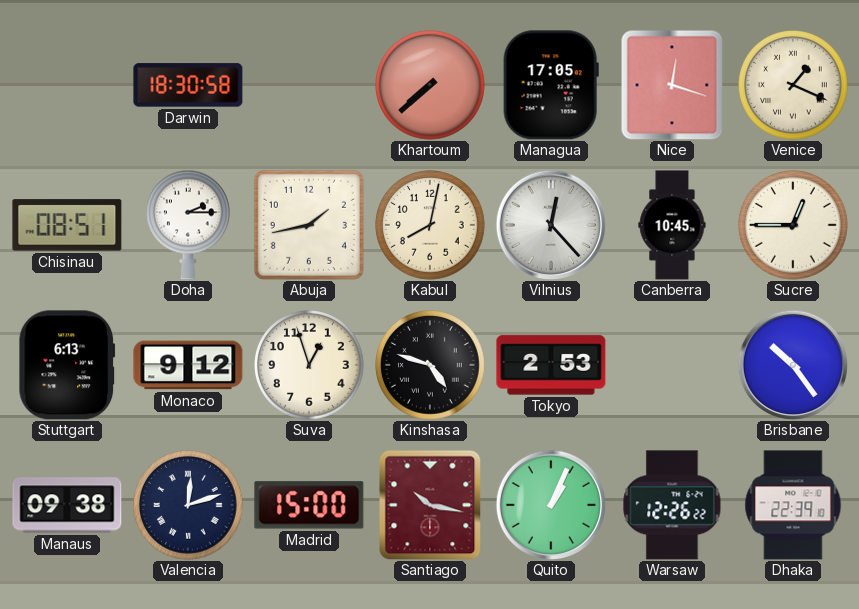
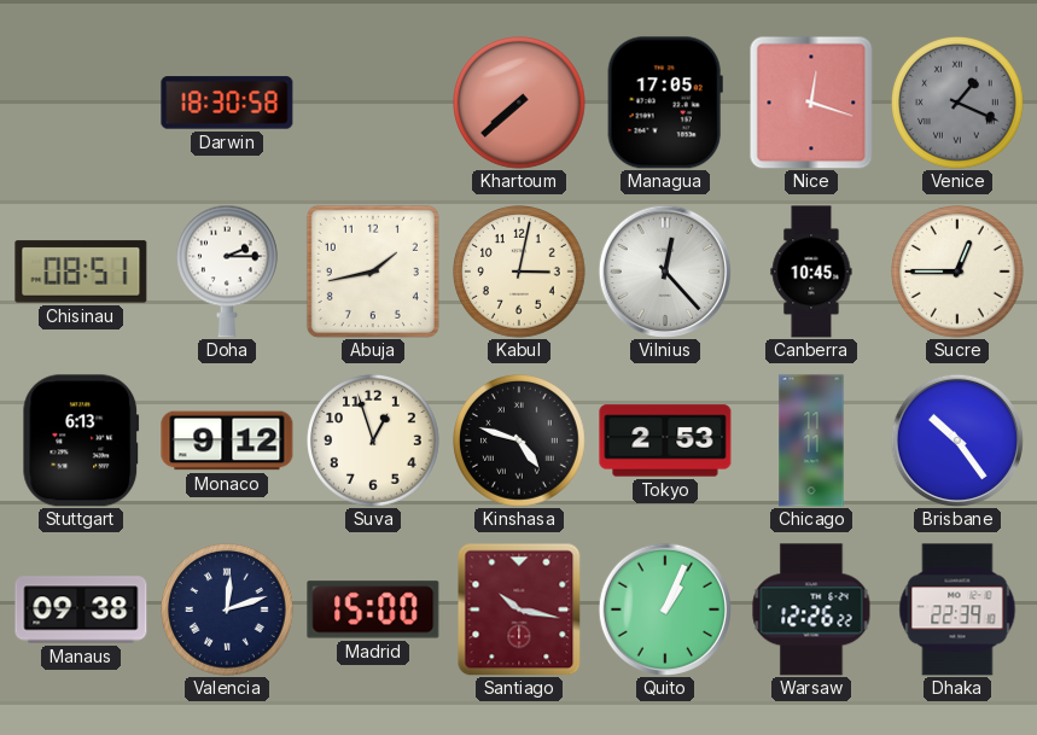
Venice dial: cream -> grey
Kabul: 8:02 -> 3:02
Chicago: none -> 11:11
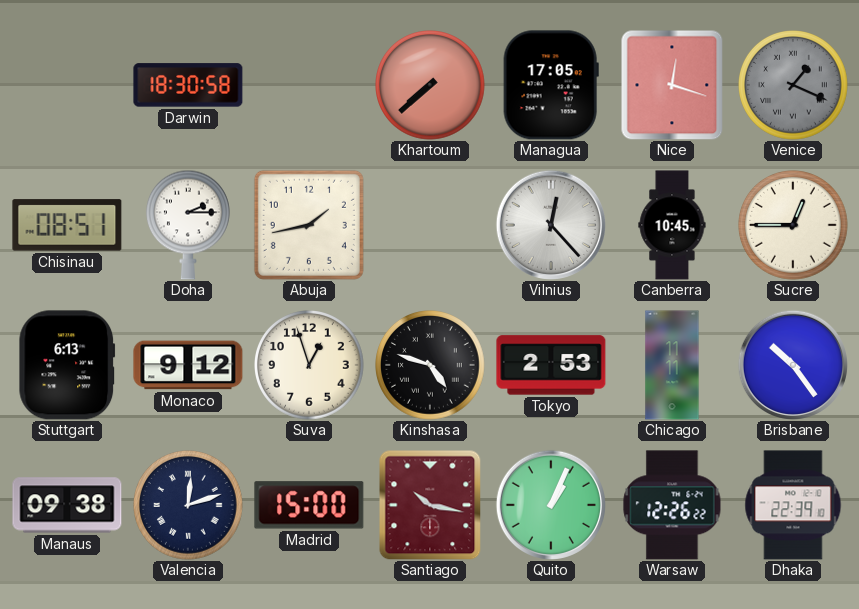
Kabul: 3:02 -> none
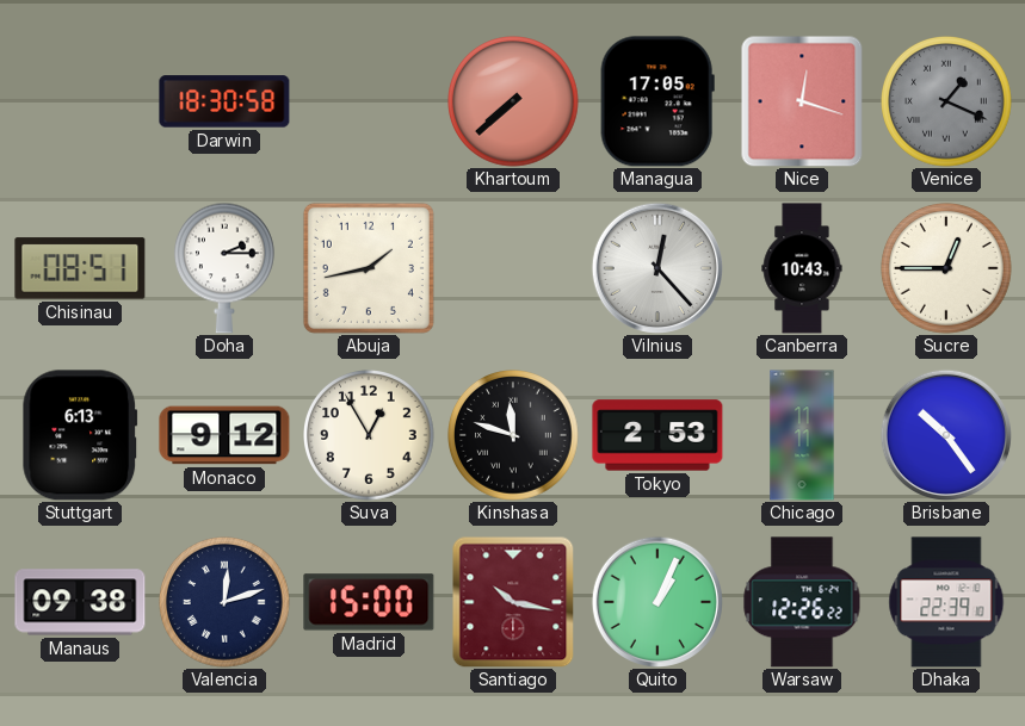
Canberra: 10:45 -> 10:43
Suva: 12:57 -> 12:55
Kinshasa: 4:48 -> 11:48
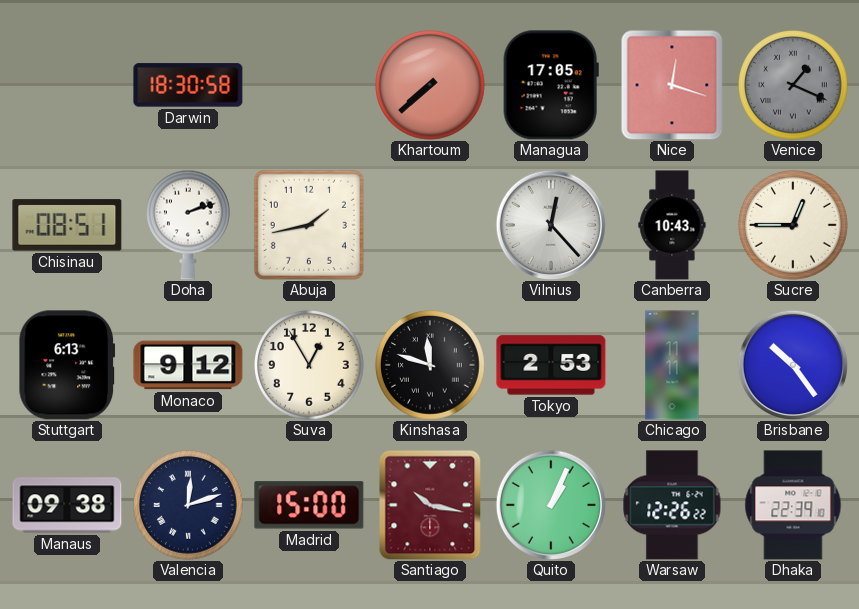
Doha: 2:15 -> 2:12
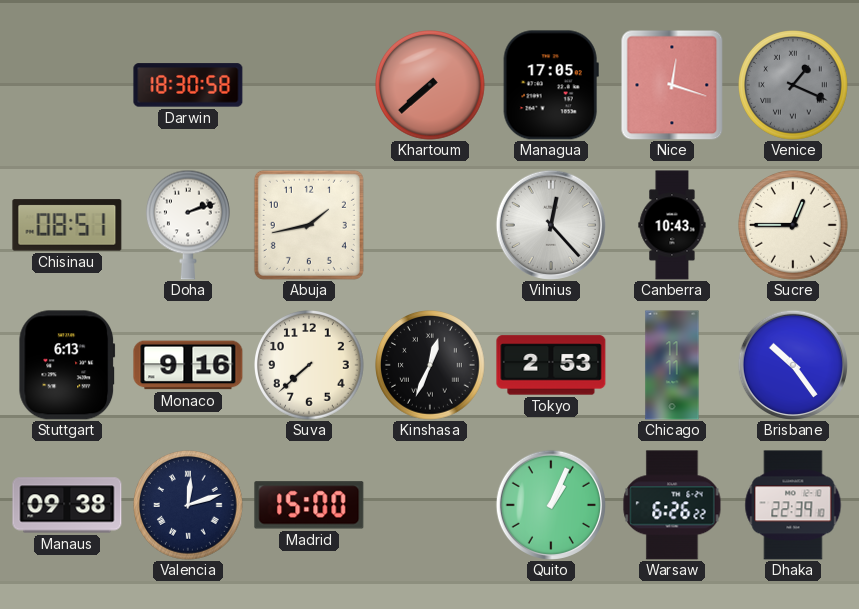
Monaco: 9:12 -> 9:16
Suva: 12:55 -> 7:38
Kinshasa: 11:48 -> 12:34
Santiago: 10:17 -> none
Warsaw: 12:26 -> 6:26
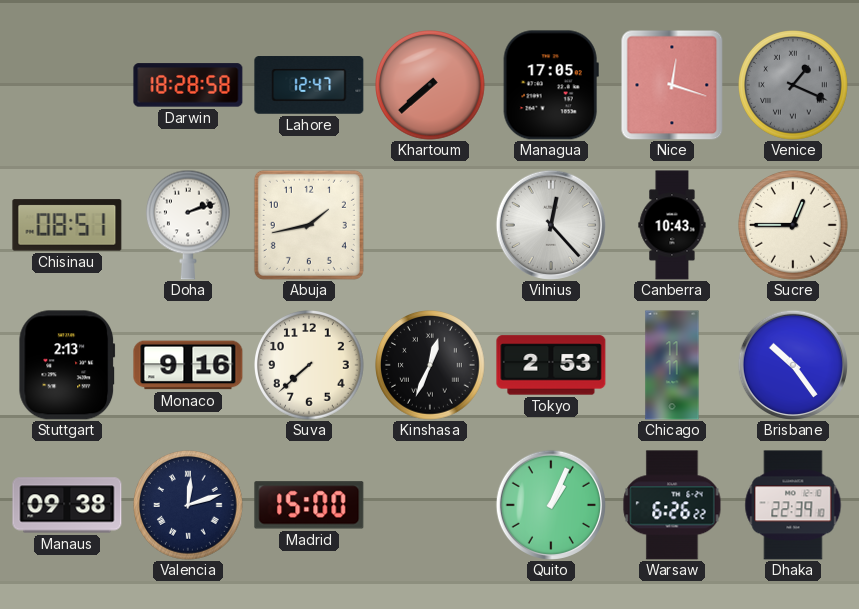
Darwin: 18:30 -> 18:28
Lahore: none -> 12:47
Stuttgart: 6:13 -> 2:13
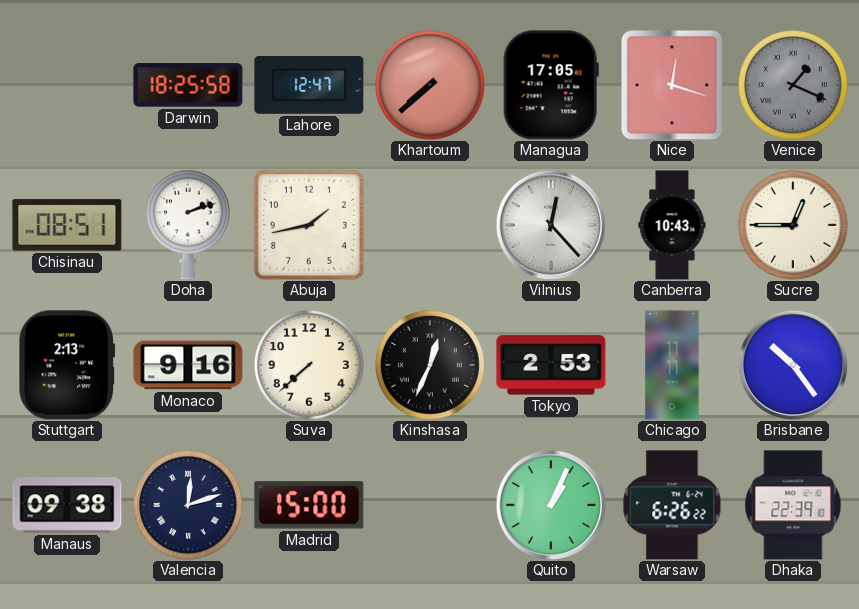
Darwin: 18:28 -> 18:25
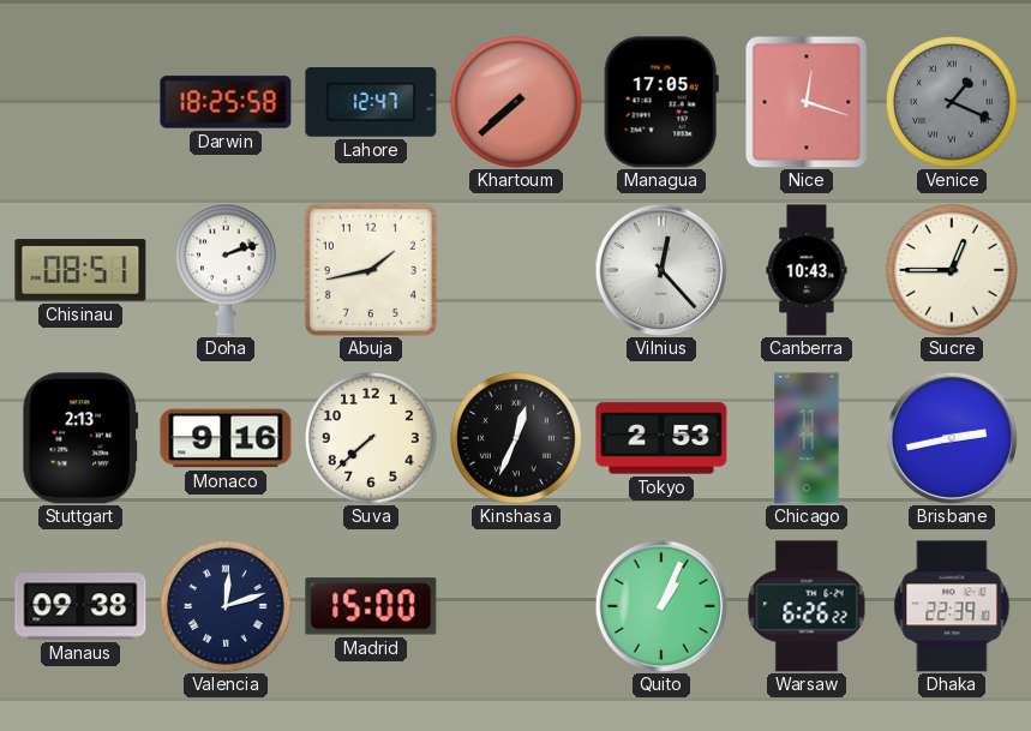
Brisbane: 10:24 -> 2:43
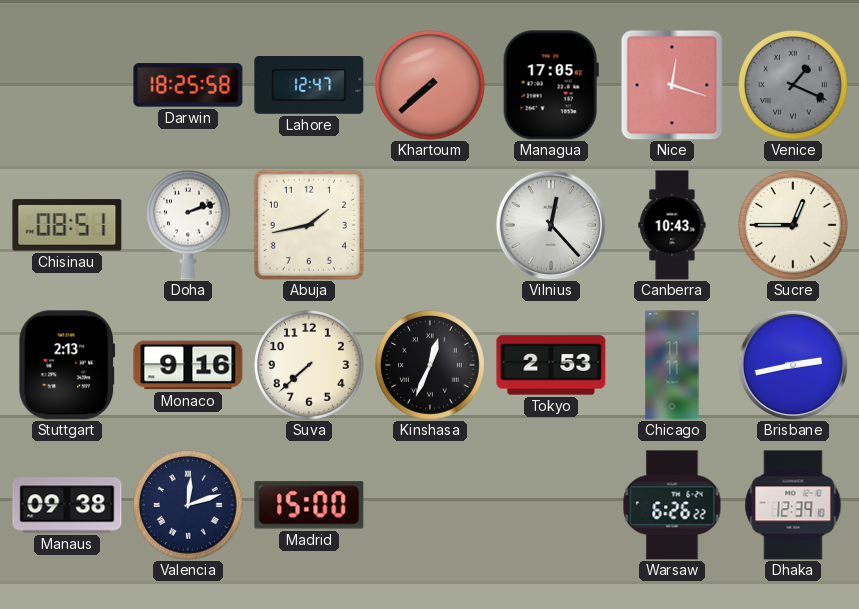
Quito: 1:04 -> none
Dhaka: 22:39 -> 12:39
